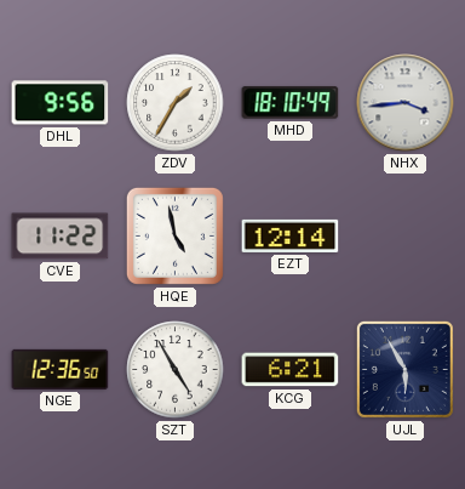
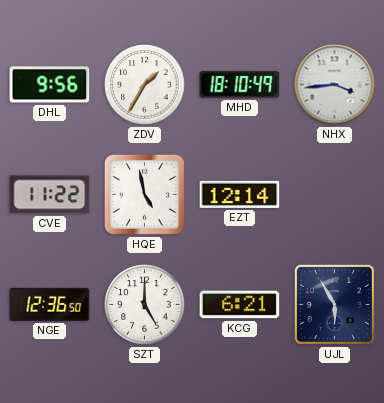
SZT: 4:55 -> 5:00
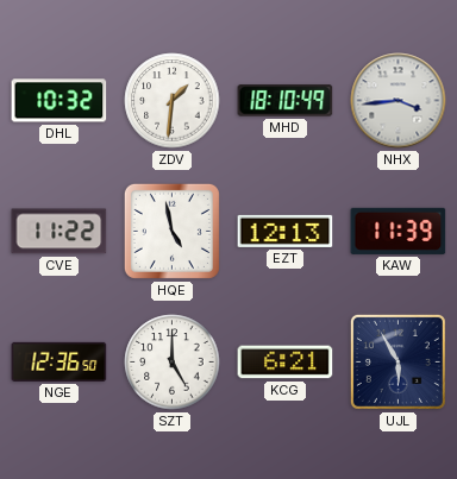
DHL: 9:56 -> 10:32
ZDV: 1:35 -> 1:31
EZT: 12:14 -> 12:13
KAW: none -> 11:39
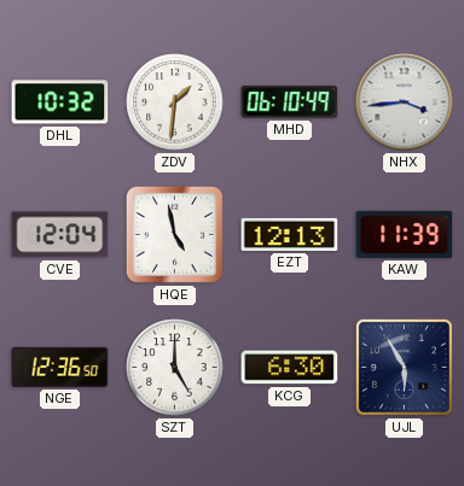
MHD: 18:10 -> 06:10
CVE: 11:22 -> 12:04
KCG: 6:21 -> 6:30
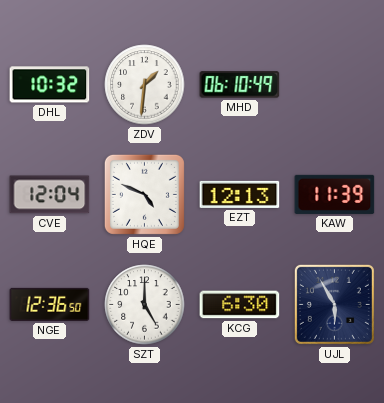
NHX: 3:44 -> none
HQE: 4:58 -> 4:49
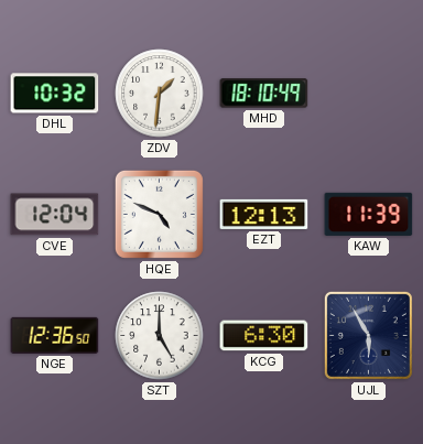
MHD: 06:10 -> 18:10
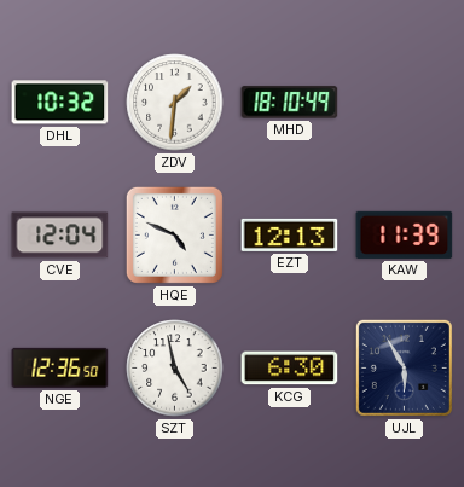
SZT: 5:00 -> 4:58
